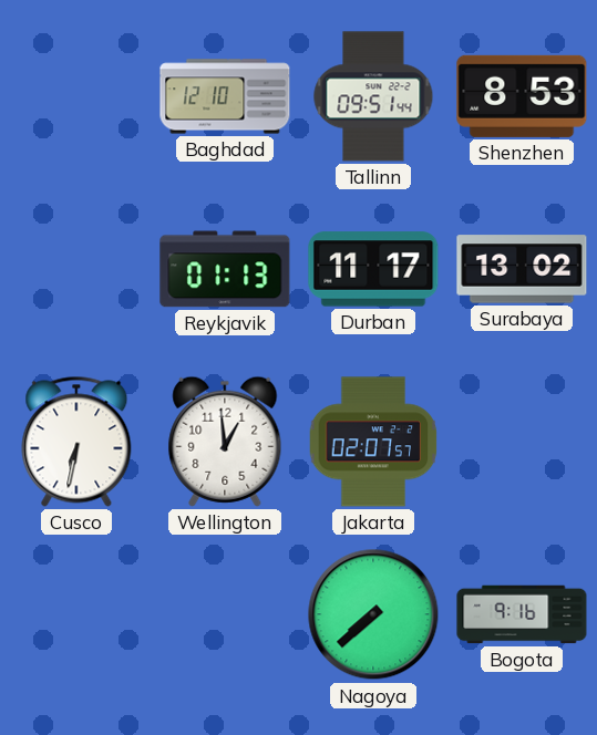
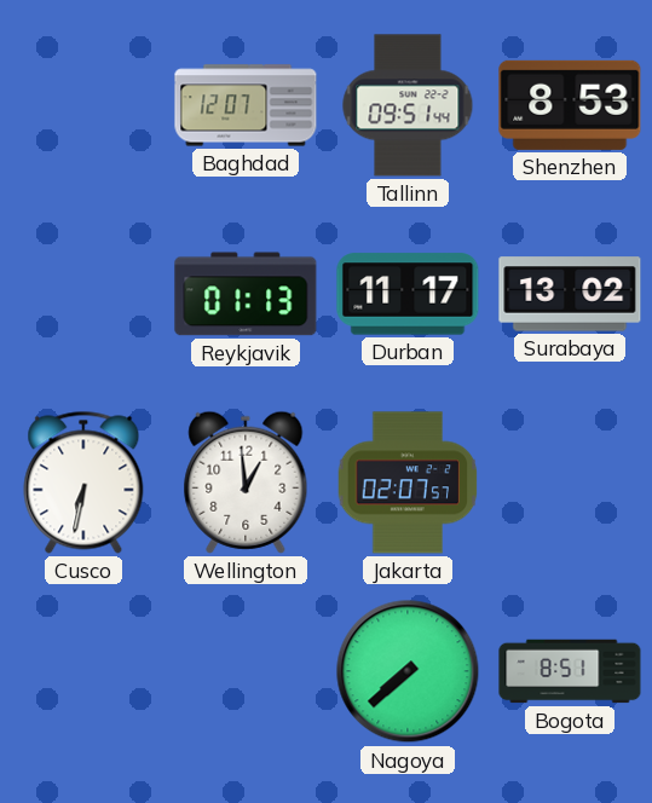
Baghdad: 12:10 -> 12:07
Bogota: 9:16 -> 8:51
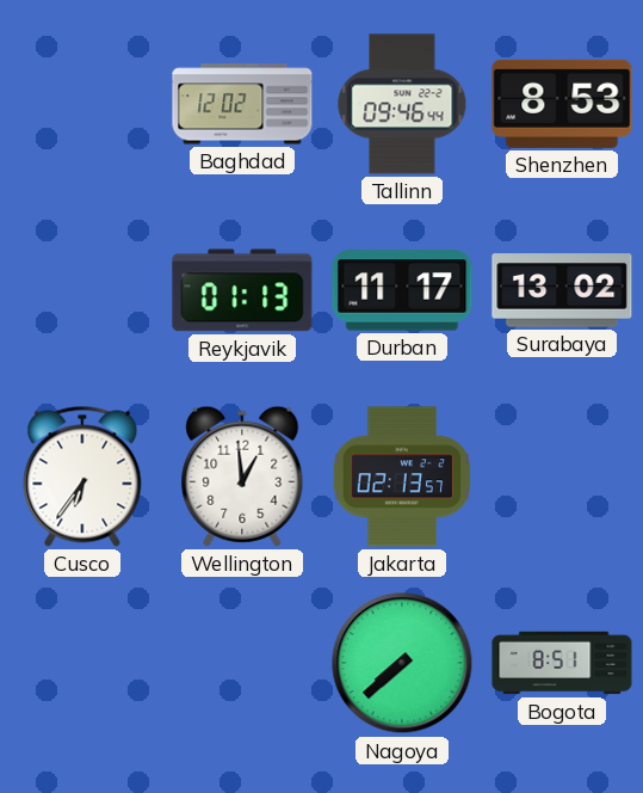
Baghdad: 12:07 -> 12:02
Tallinn: 09:51 -> 09:46
Cusco: 6:32 -> 6:36
Jakarta: 02:07 -> 02:13
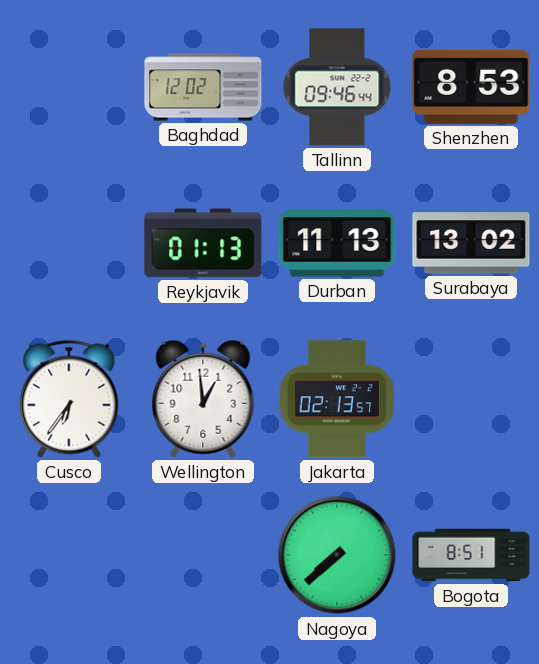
Durban: 11:17 -> 11:13
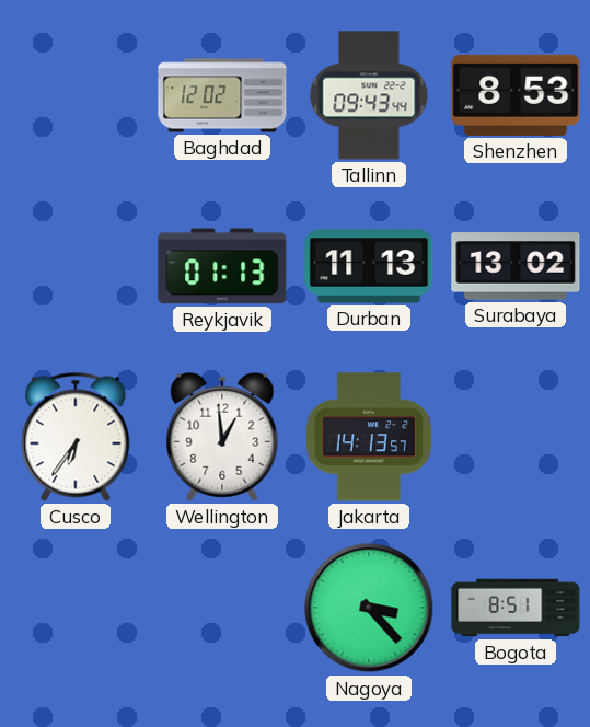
Tallinn: 09:46 -> 09:43
Jakarta: 02:13 -> 14:13
Nagoya: 7:38 -> 3:23
